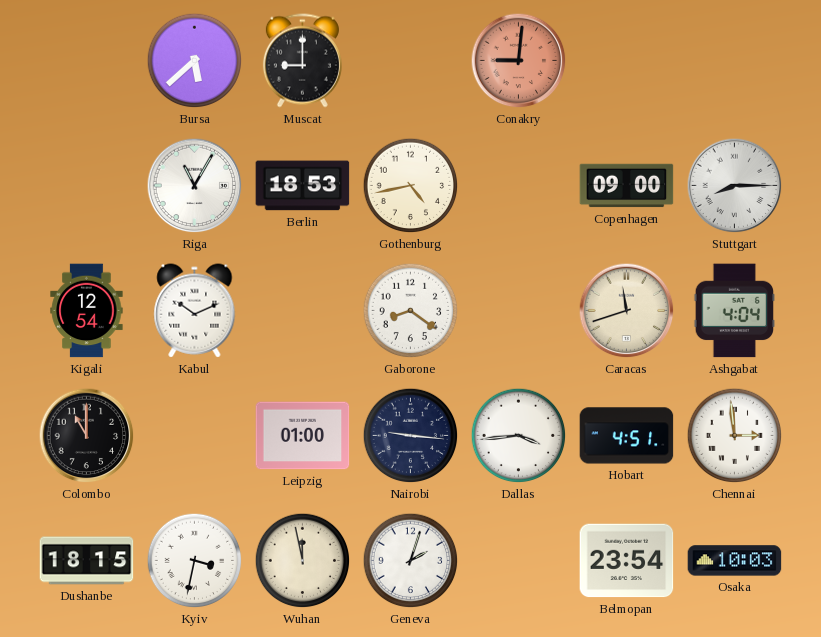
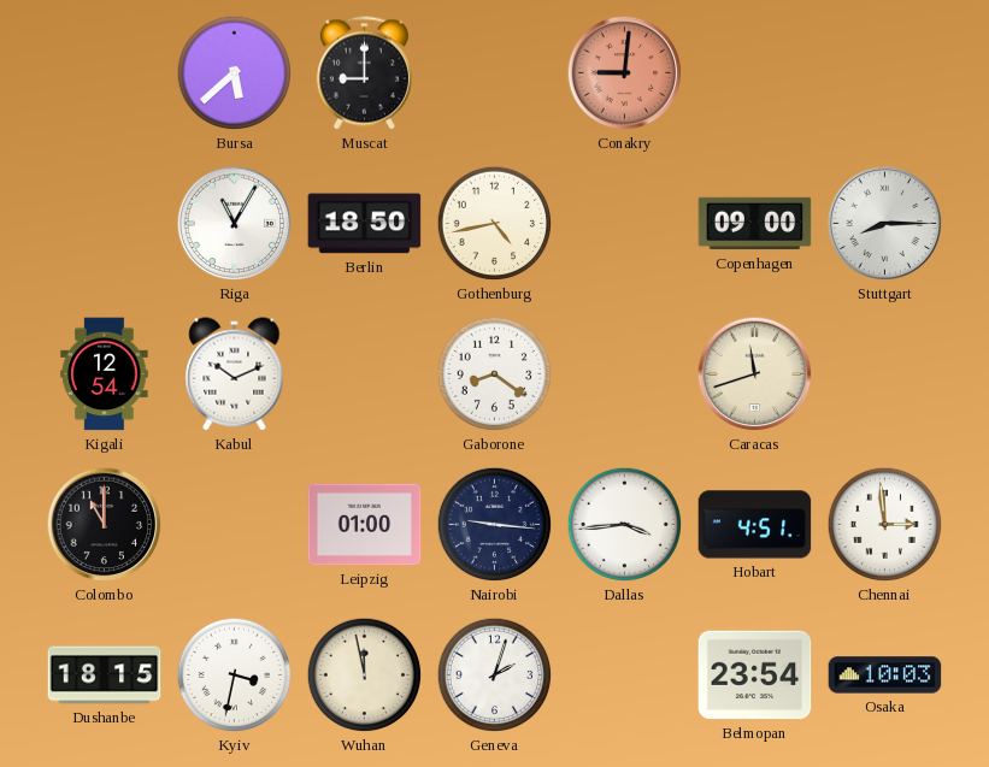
Berlin: 18:53 -> 18:50
Ashgabat: 4:04 -> none
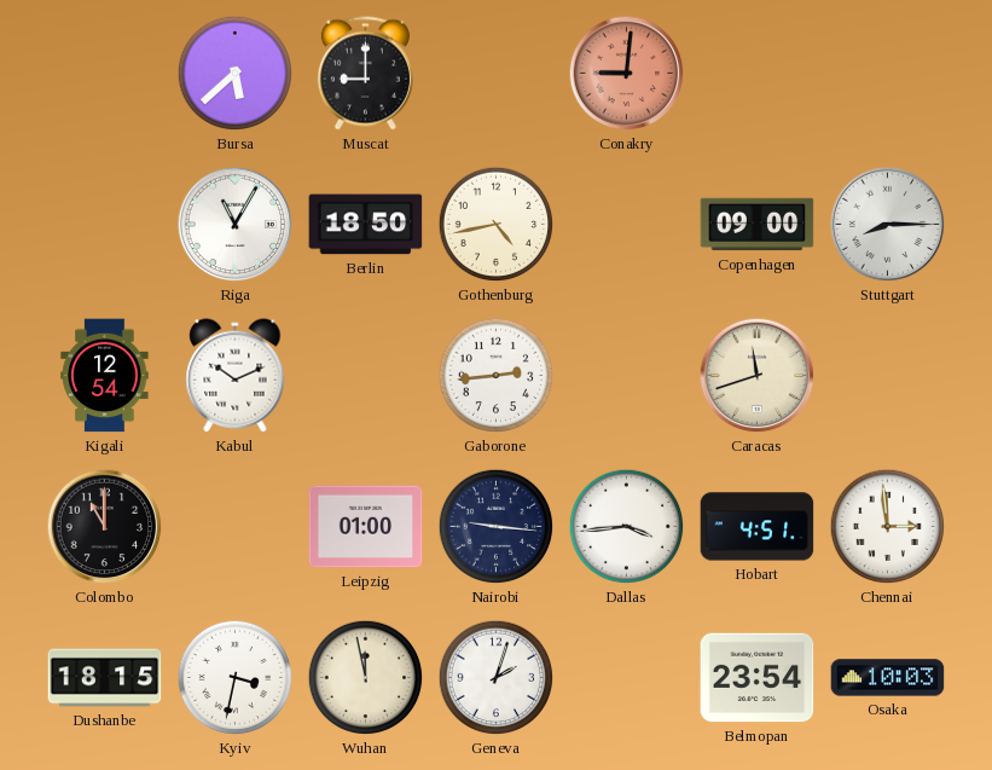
Gaborone: 8:21 -> 2:44
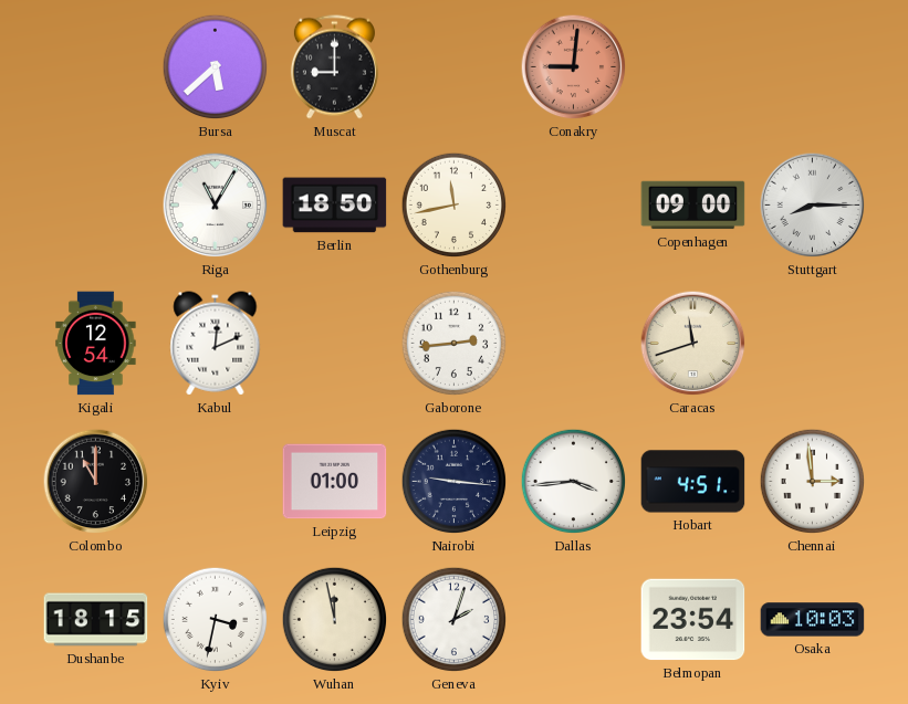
Gothenburg: 4:43 -> 11:43
Kabul: 10:11 -> 12:11
